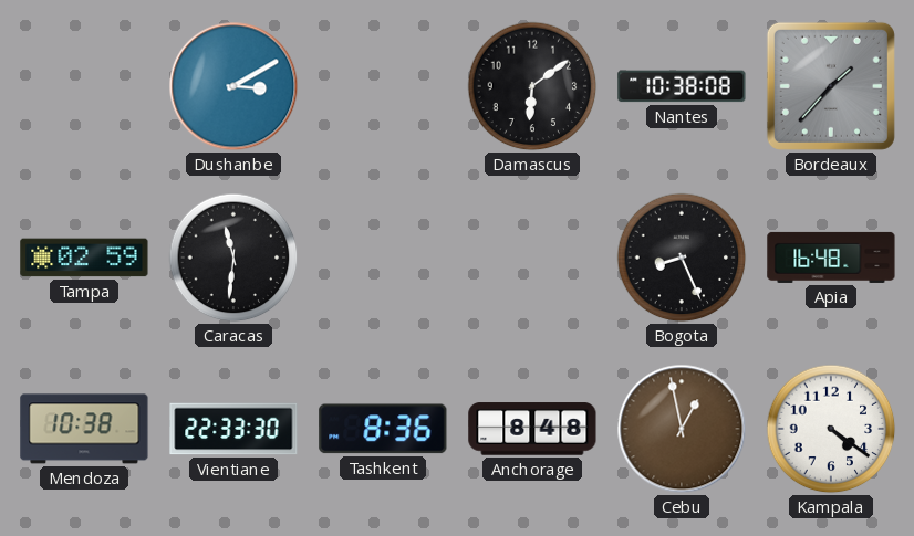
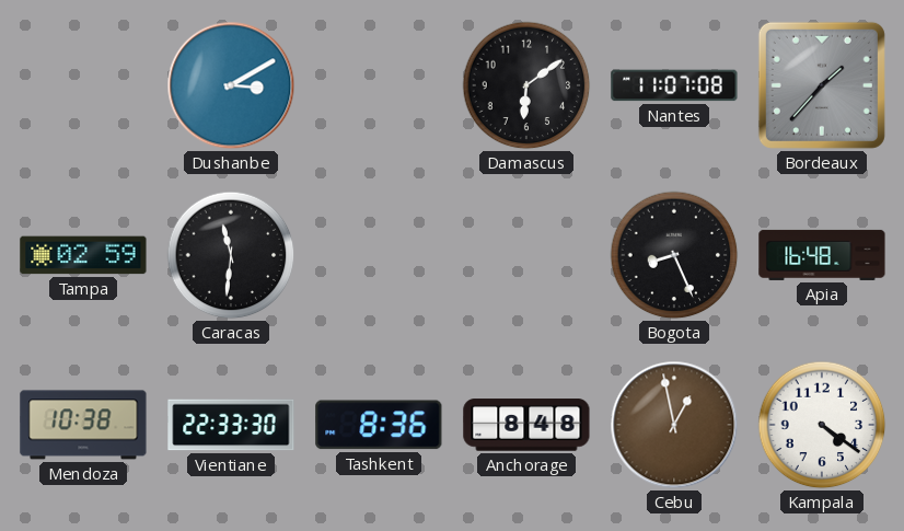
Nantes: 10:38 -> 11:07
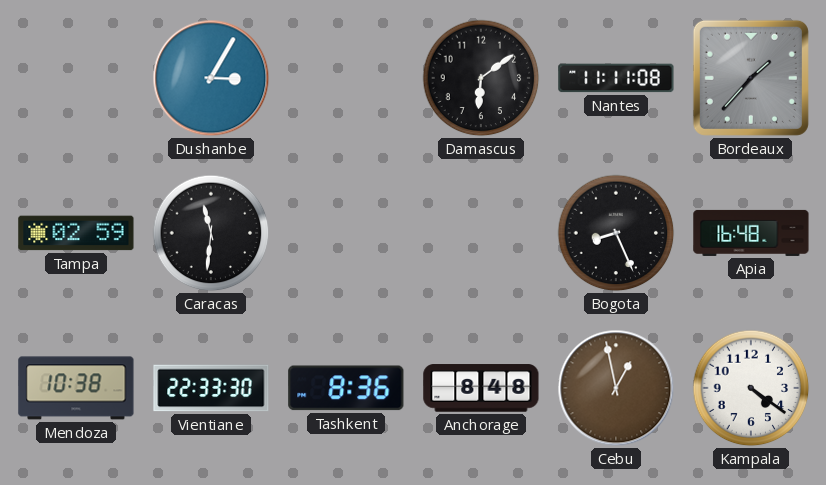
Dushanbe: 3:10 -> 3:05
Nantes: 11:07 -> 11:11
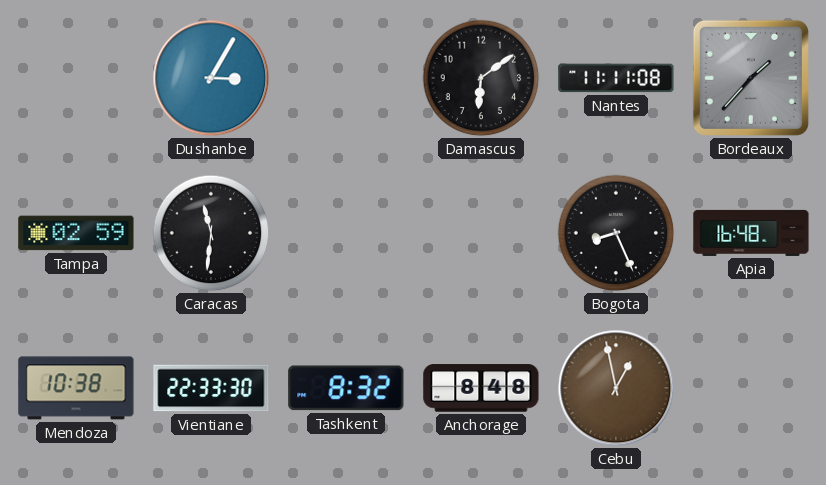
Tashkent: 8:36 -> 8:32
Kampala: 4:21 -> none
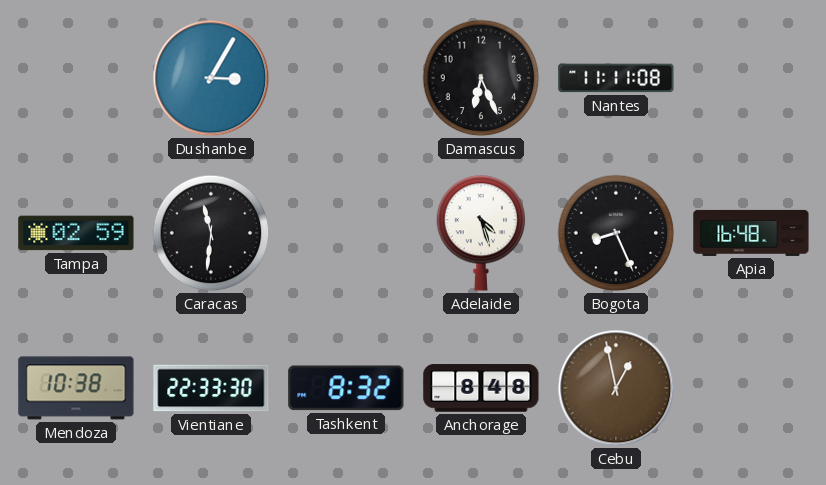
Damascus: 6:09 -> 6:26
Bordeaux: 1:37 -> none
Adelaide: none -> 4:27
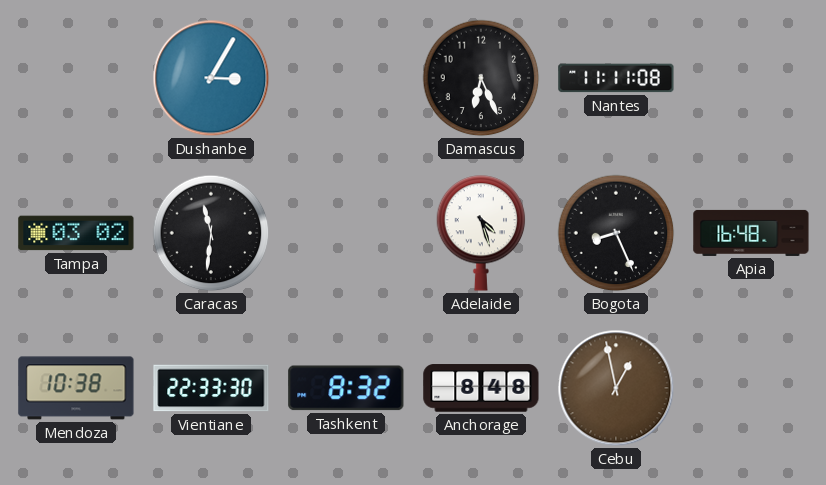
Tampa: 02:59 -> 03:02
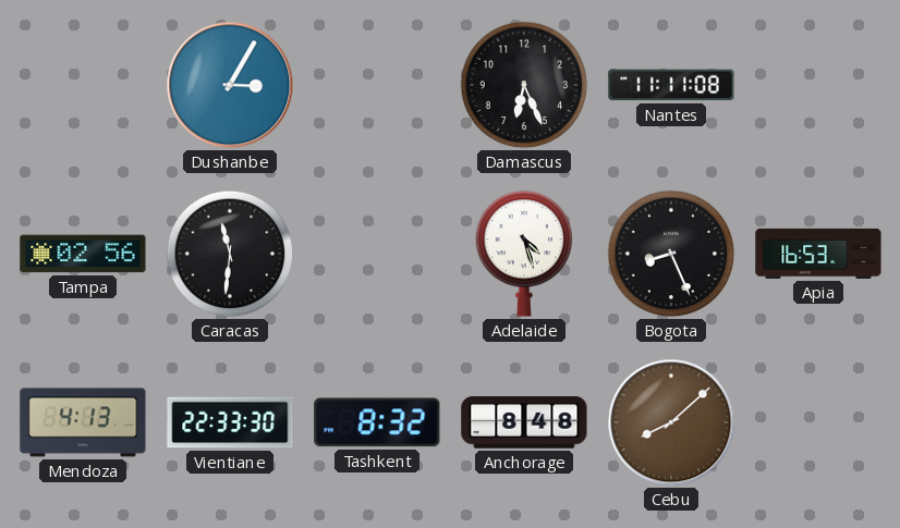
Tampa: 03:02 -> 02:56
Apia: 16:48 -> 16:53
Mendoza: 10:38 -> 4:13
Cebu: 12:58 -> 8:08
